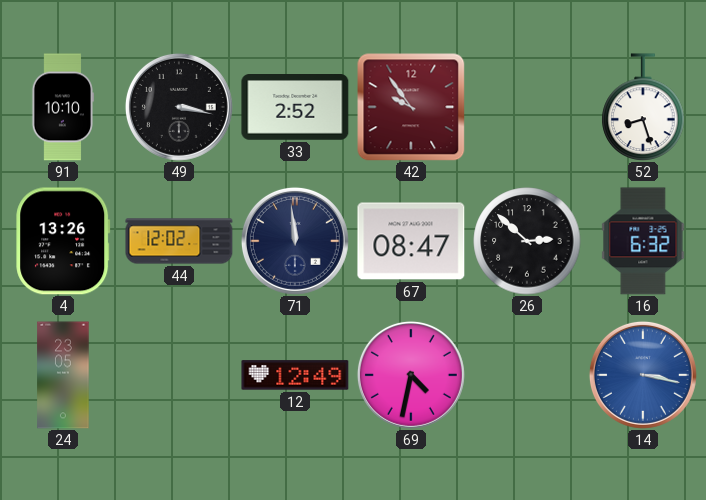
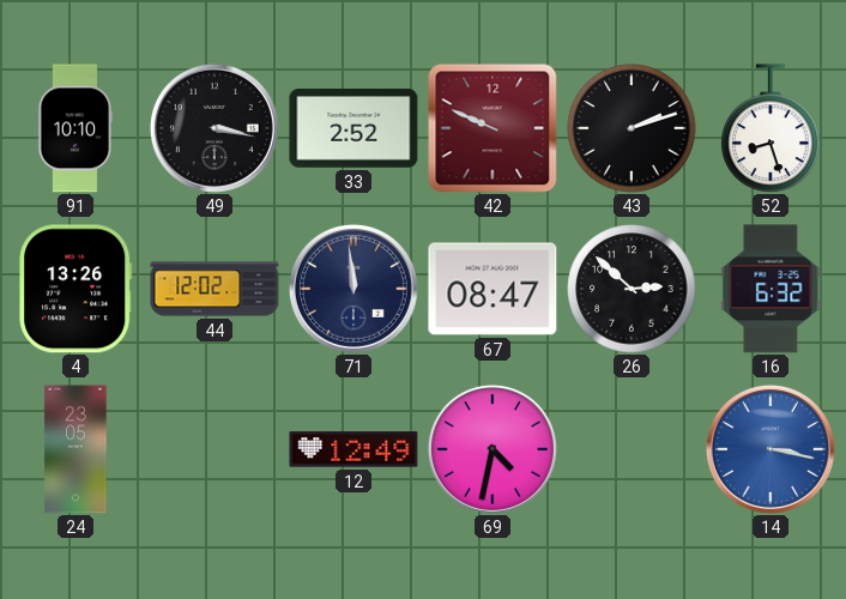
42: 9:54 -> 9:49
43: none -> 2:12
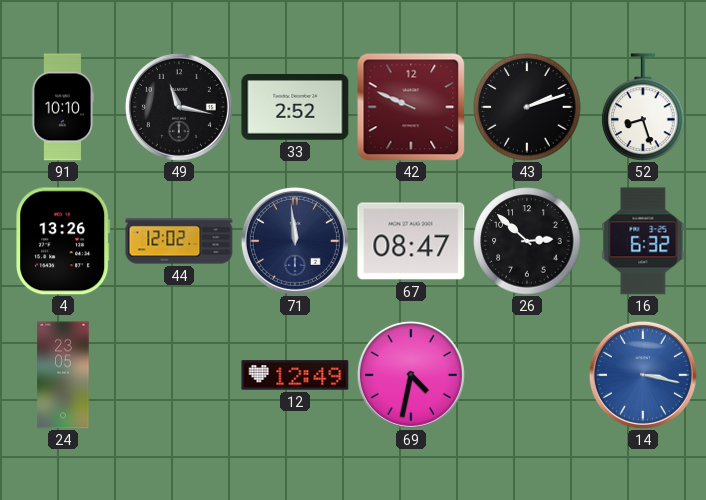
49: 3:17 -> 11:17
